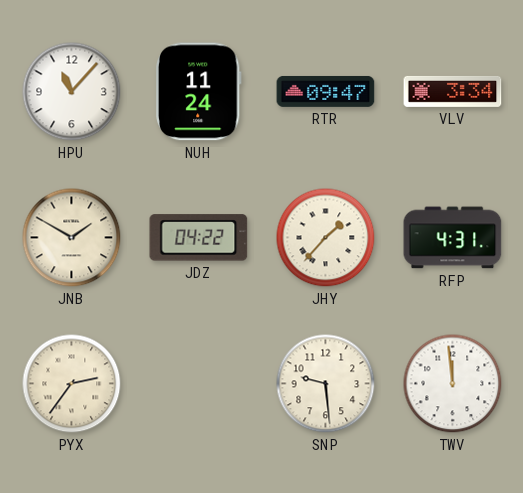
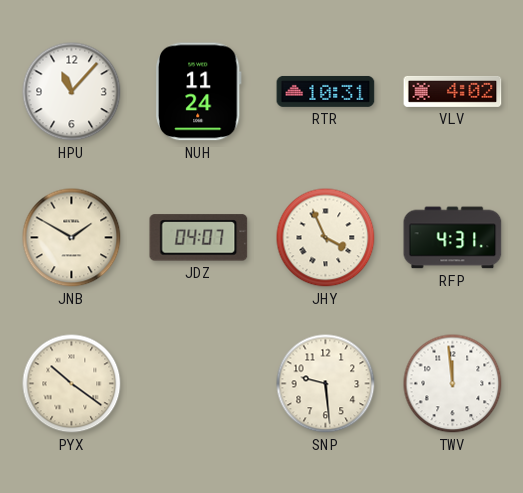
RTR: 09:47 -> 10:31
VLV: 3:34 -> 4:02
JDZ: 04:22 -> 04:07
JHY: 1:37 -> 3:56
PYX: 2:36 -> 10:21
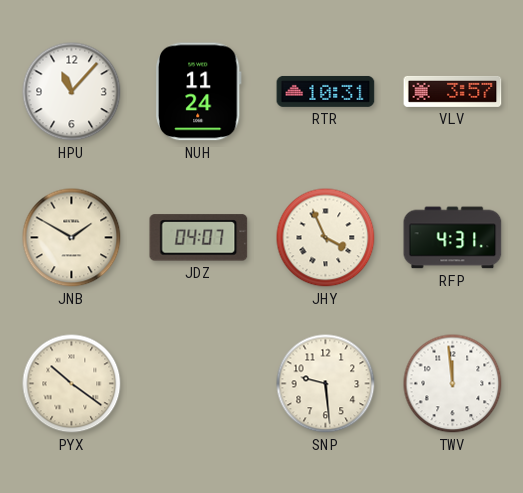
VLV: 4:02 -> 3:57
